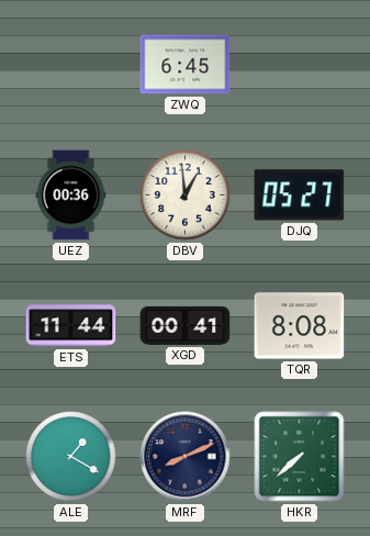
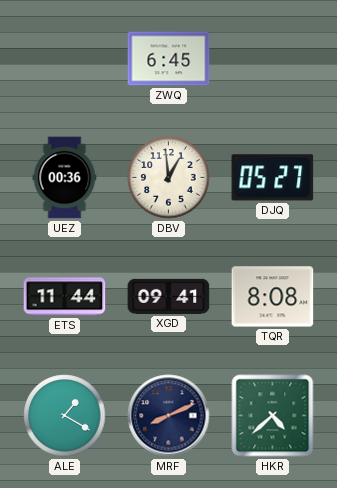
XGD: 00:41 -> 09:41
HKR: 7:38 -> 4:38
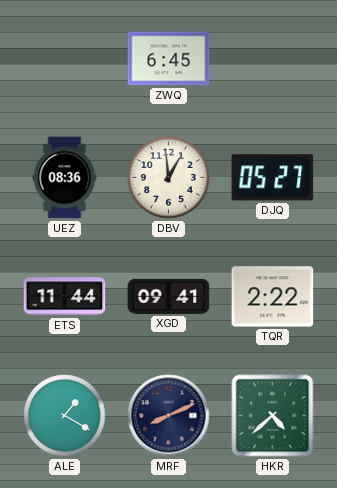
UEZ: 00:36 -> 08:36
TQR: 8:08 -> 2:22
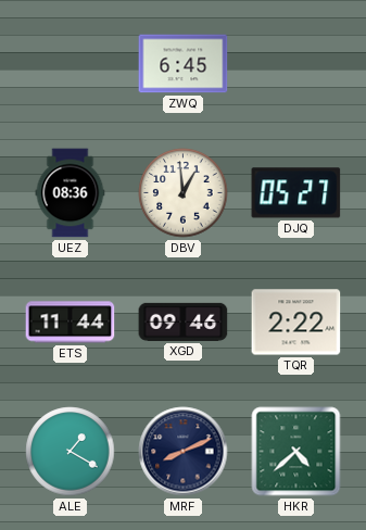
XGD: 09:41 -> 09:46
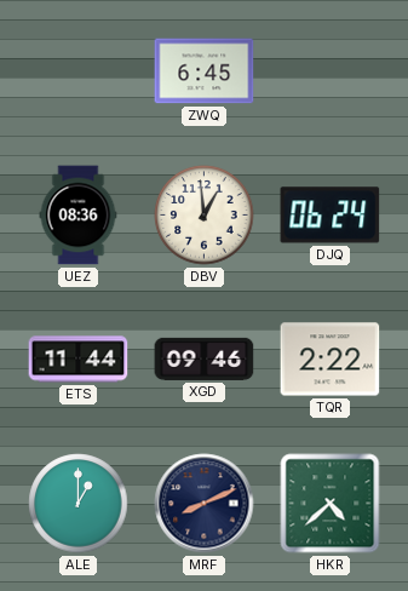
DJQ: 05:27 -> 06:24
ALE: 1:20 -> 1:00
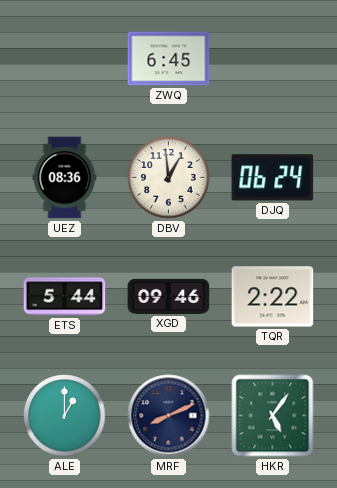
ETS: 11:44 -> 5:44
HKR: 4:38 -> 5:06
